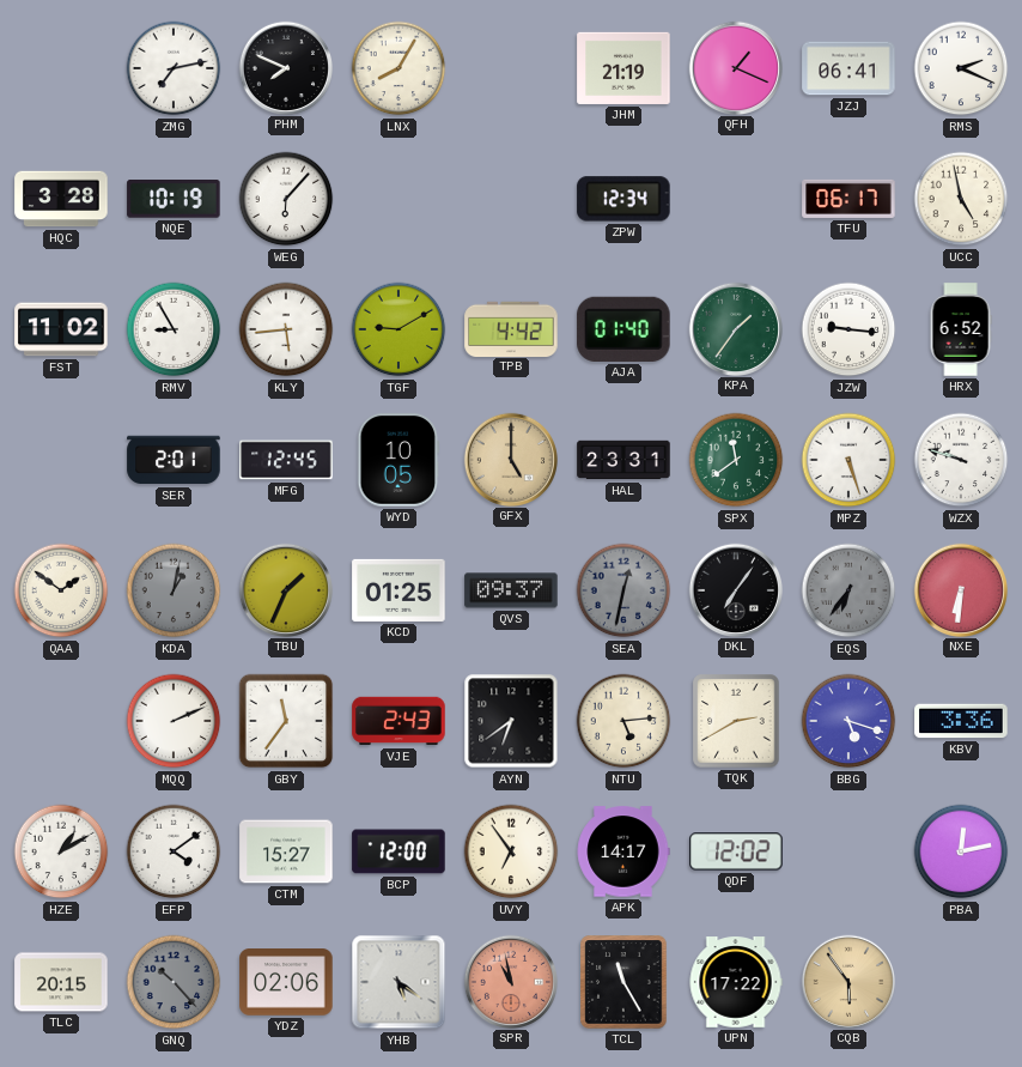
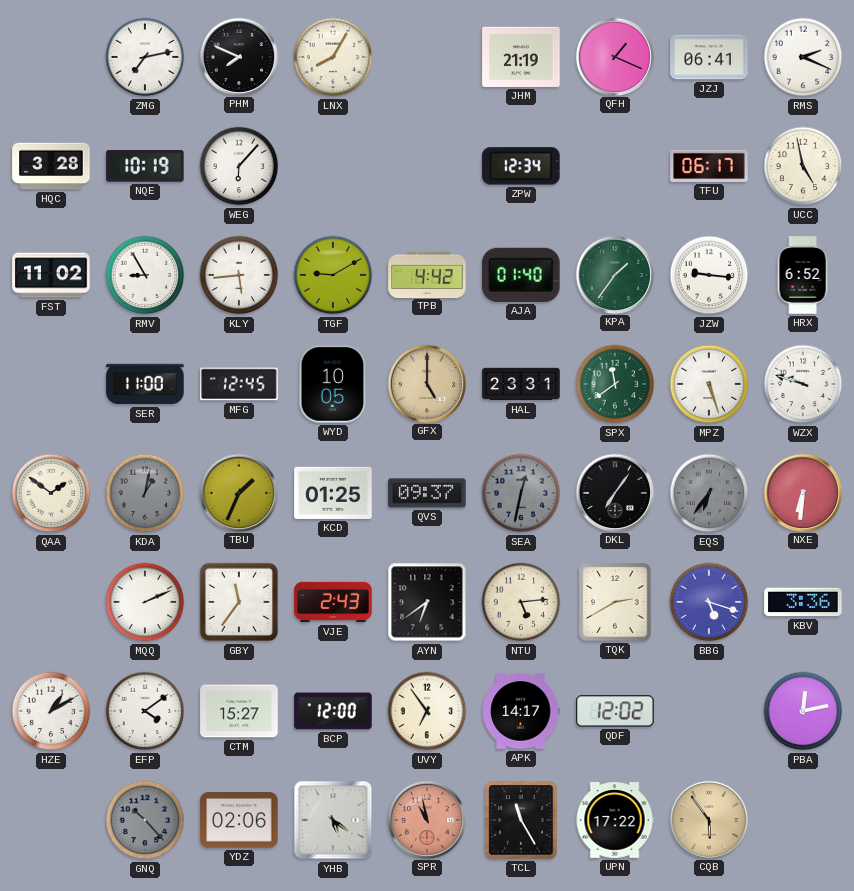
SER: 2:01 -> 11:00
TLC: 20:15 -> none
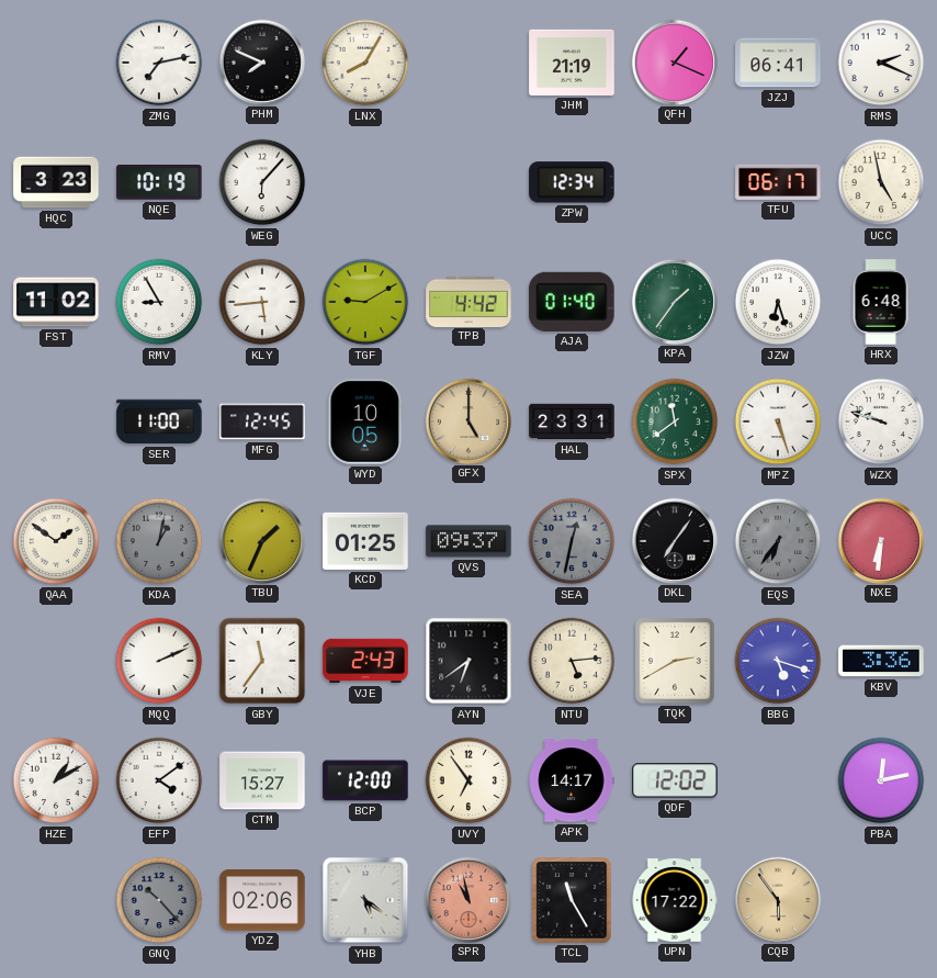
HQC: 3:28 -> 3:23
JZW: 9:16 -> 6:27
HRX: 6:52 -> 6:48
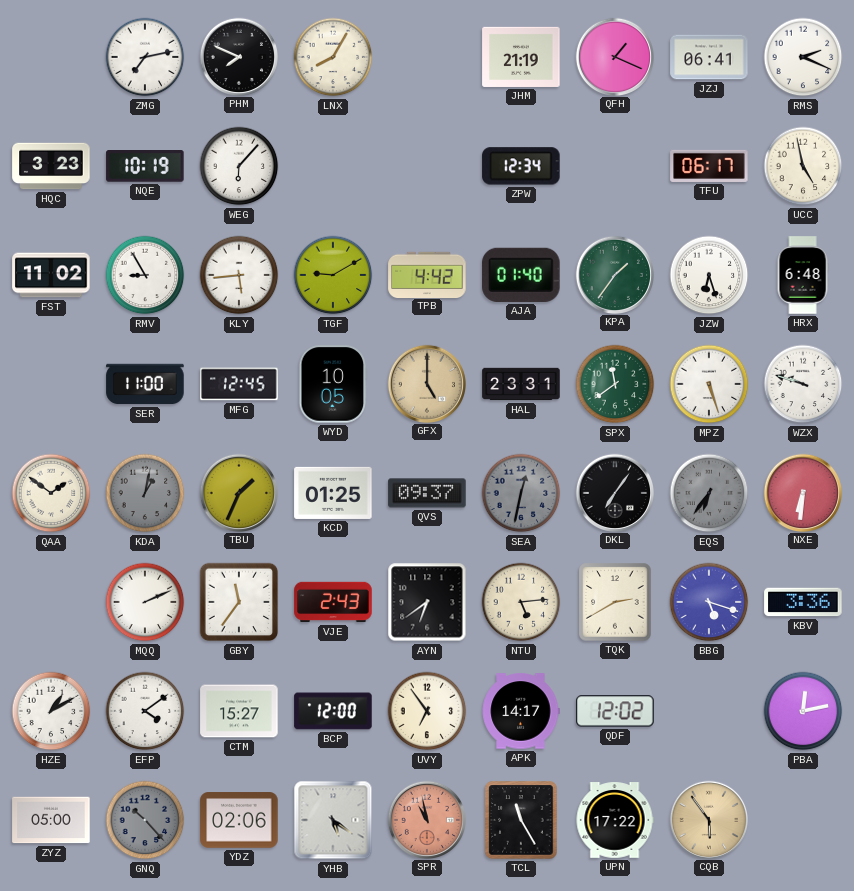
ZYZ: none -> 05:00
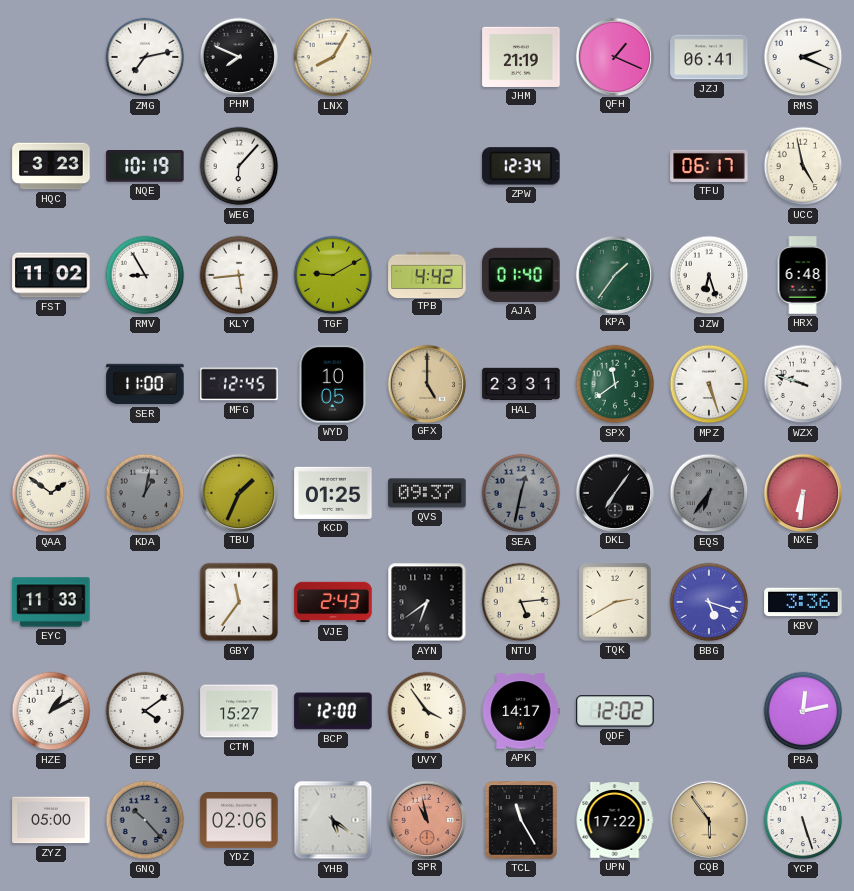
EYC: none -> 11:33
MQQ: 2:11 -> none
UVY: 6:54 -> 3:54
YCP: none -> 5:27
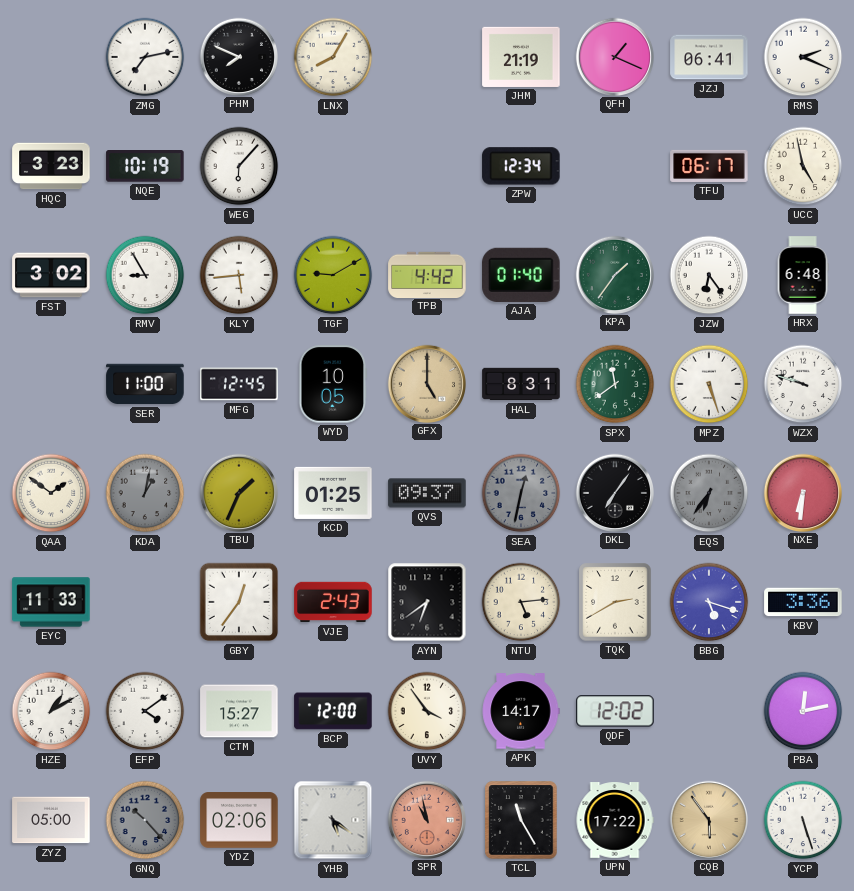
FST: 11:02 -> 3:02
JZW: 6:27 -> 6:24
HAL: 23:31 -> 8:31
GBY: 11:36 -> 12:36
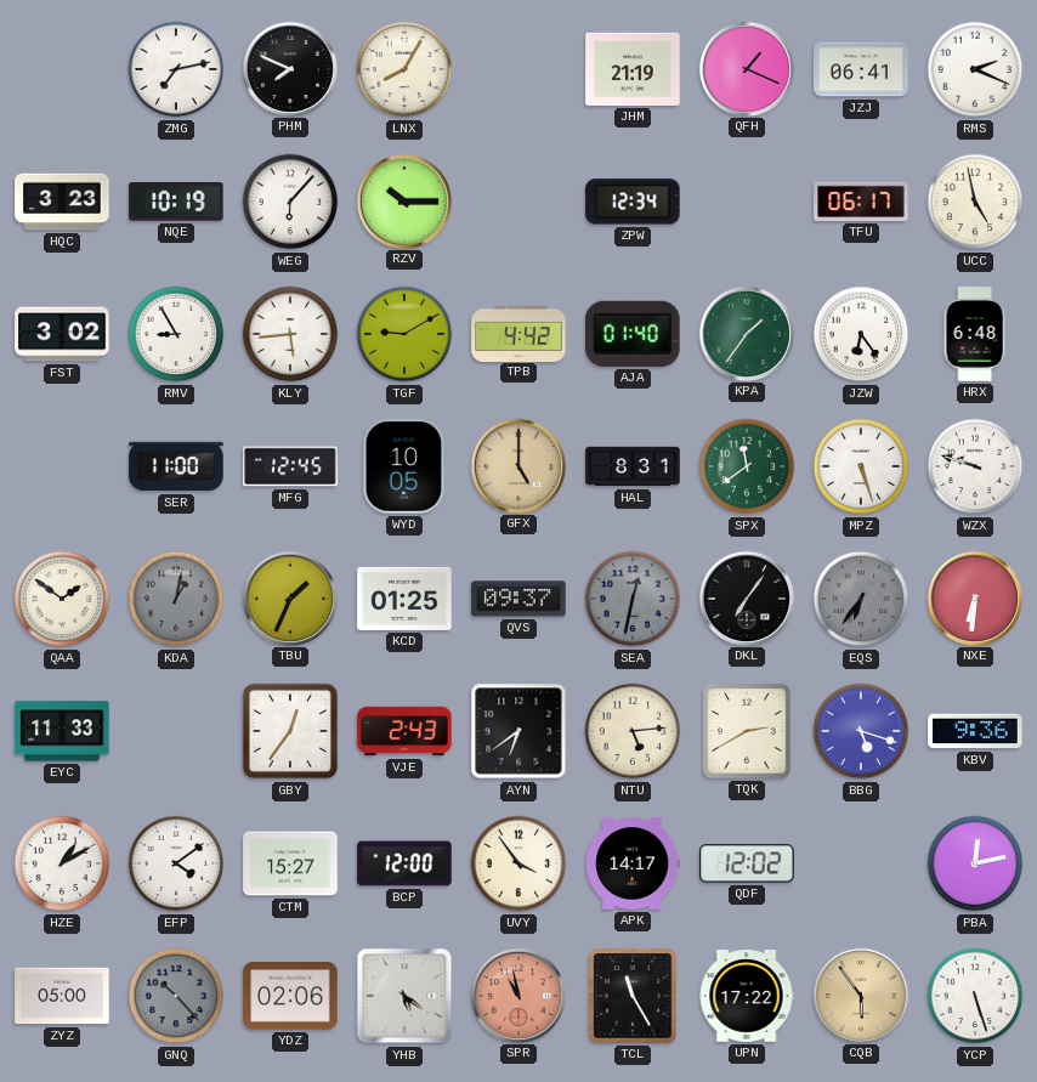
RZV: none -> 10:15
KBV: 3:36 -> 9:36
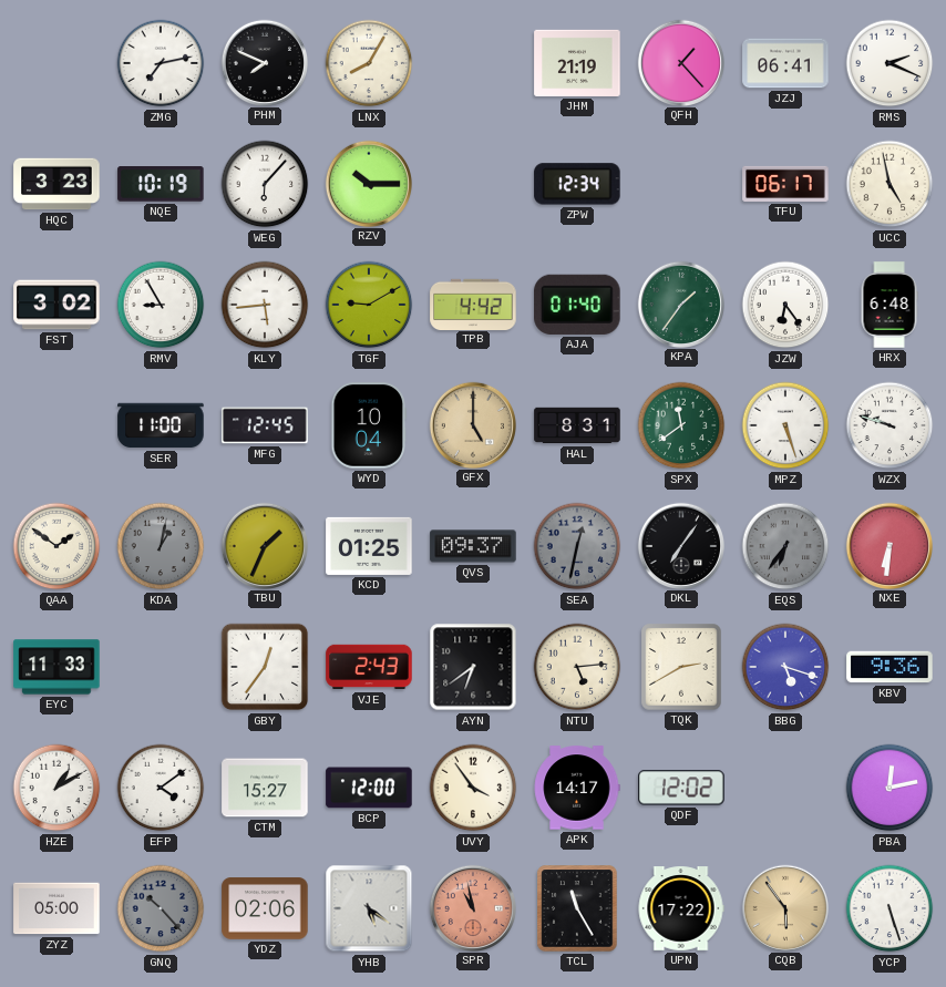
QFH: 1:19 -> 1:23
WYD: 10:05 -> 10:04
